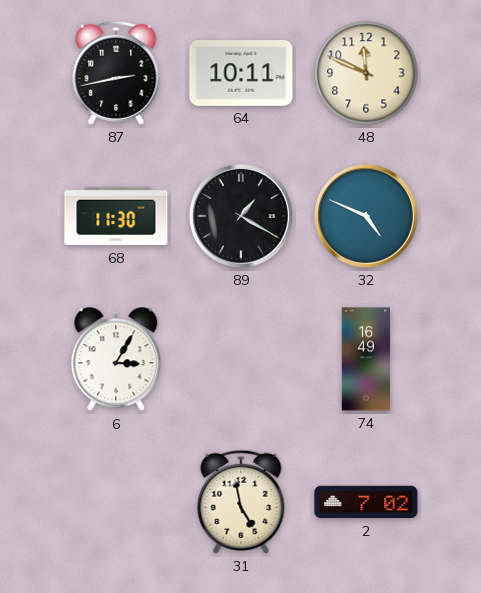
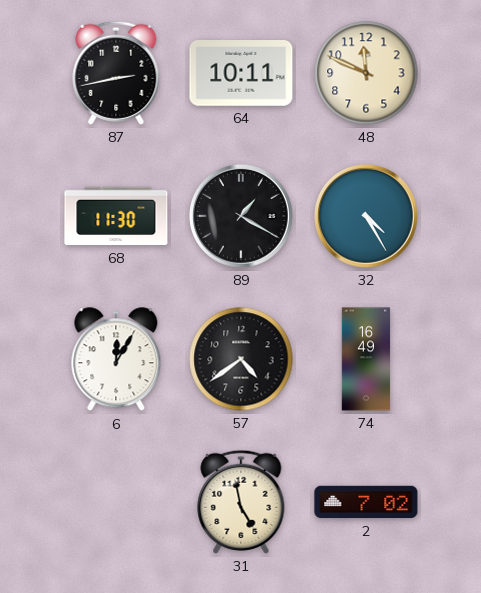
32: 4:49 -> 4:25
6: 3:05 -> 12:05
57: none -> 4:39
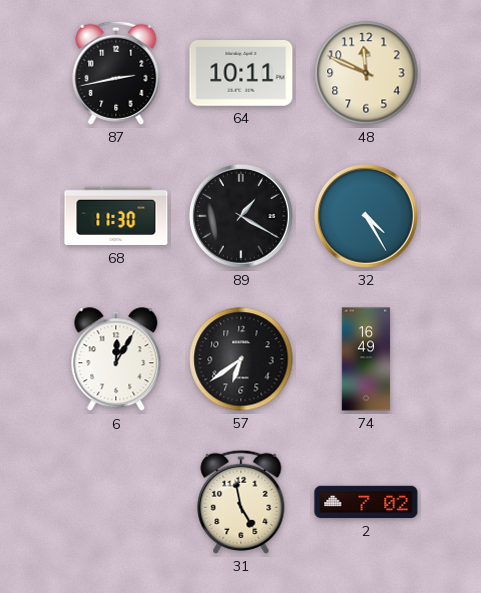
57: 4:39 -> 6:39
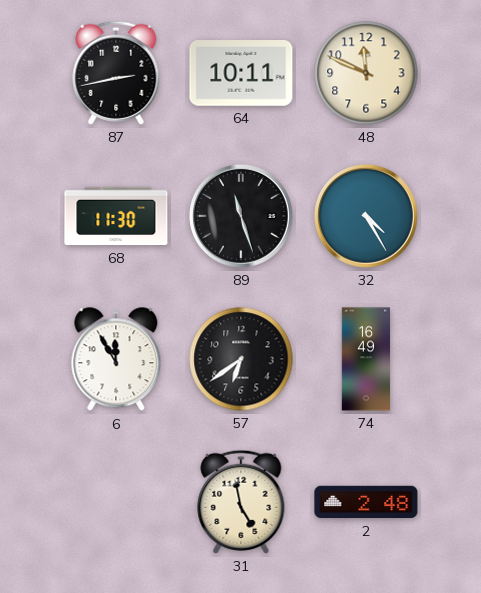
89: 1:20 -> 11:27
6: 12:05 -> 11:55
2: 7:02 -> 2:48
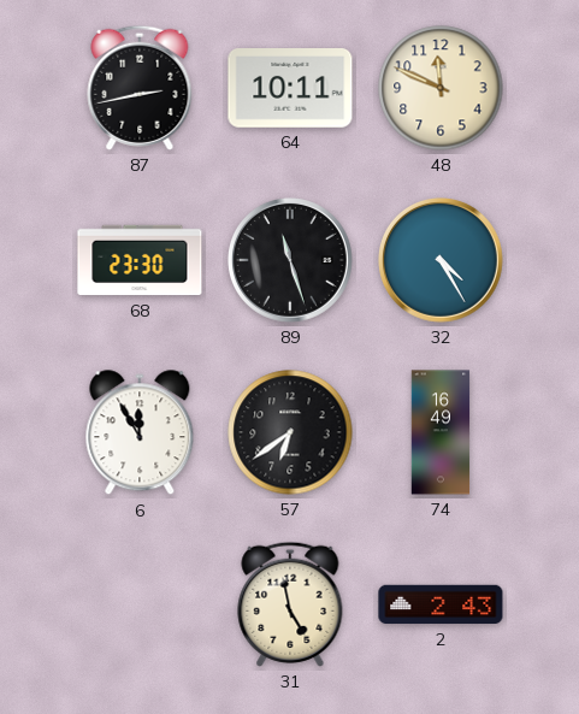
68: 11:30 -> 23:30
2: 2:48 -> 2:43
